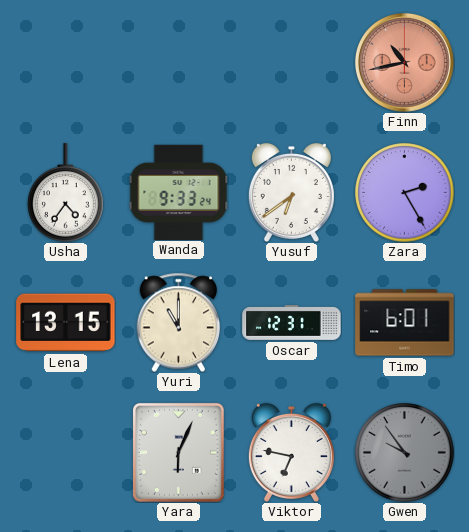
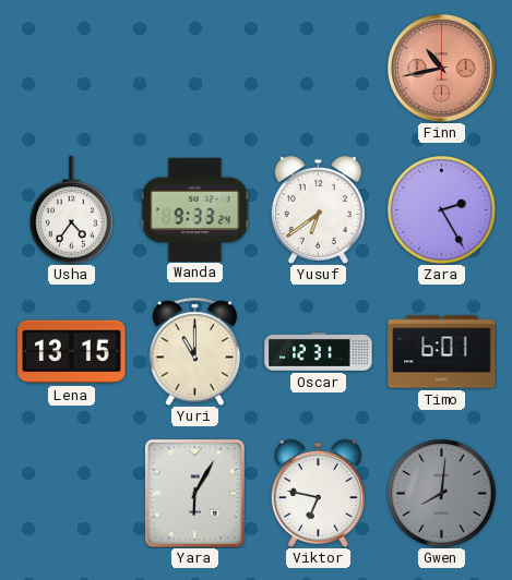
Yara: 6:04 -> 6:05
Gwen: 9:54 -> 8:01
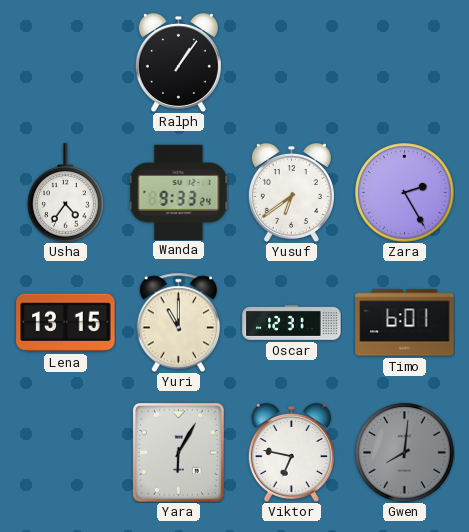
Ralph: none -> 1:06
Finn: 10:43 -> none
